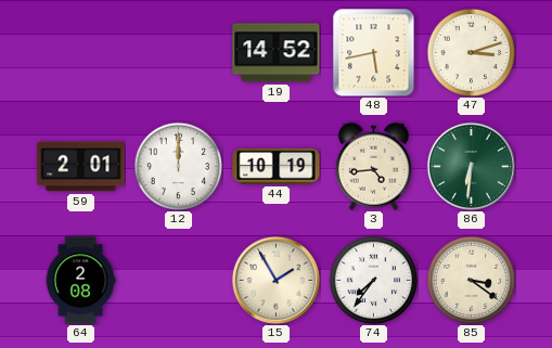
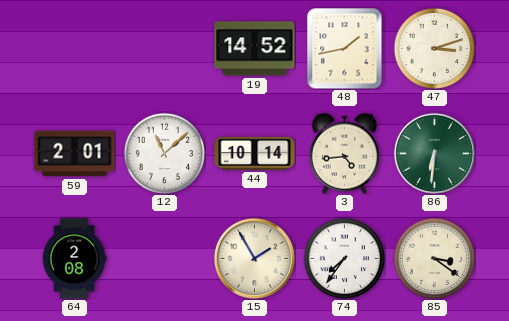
48: 5:43 -> 1:43
12: 12:00 -> 11:08
44: 10:19 -> 10:14
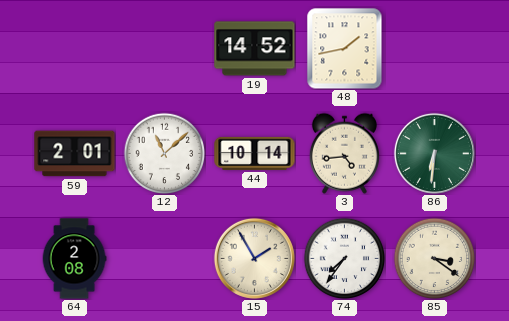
47: 3:12 -> none
